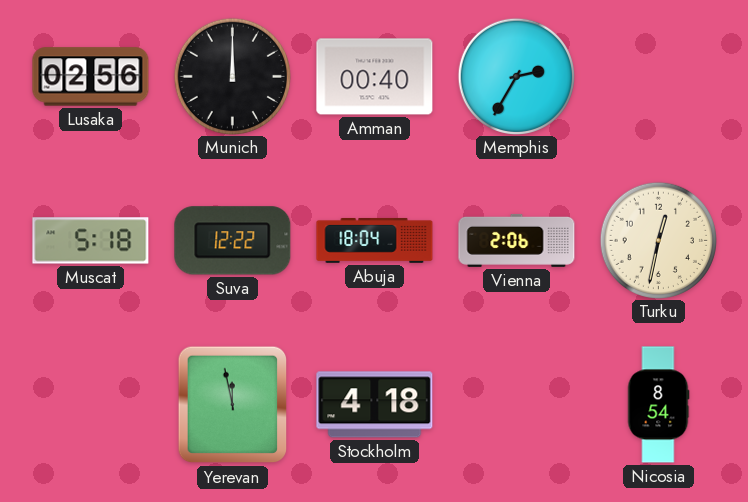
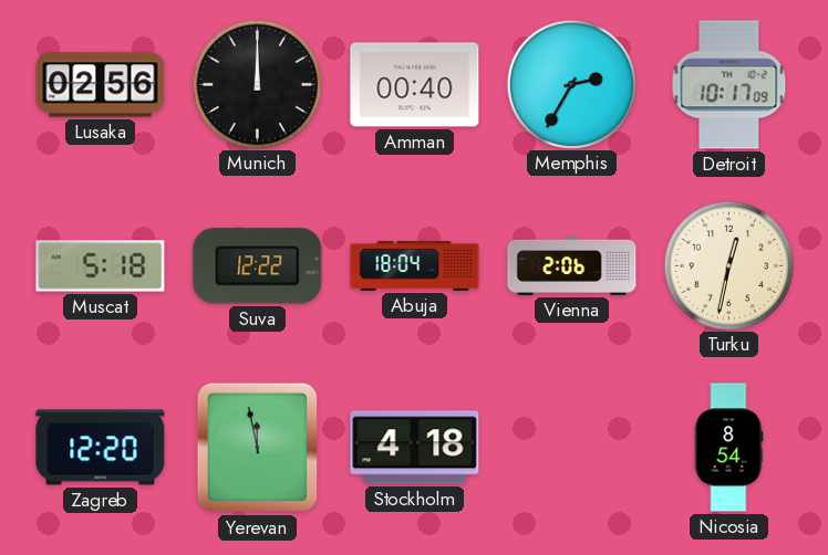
Detroit: none -> 10:17
Zagreb: none -> 12:20
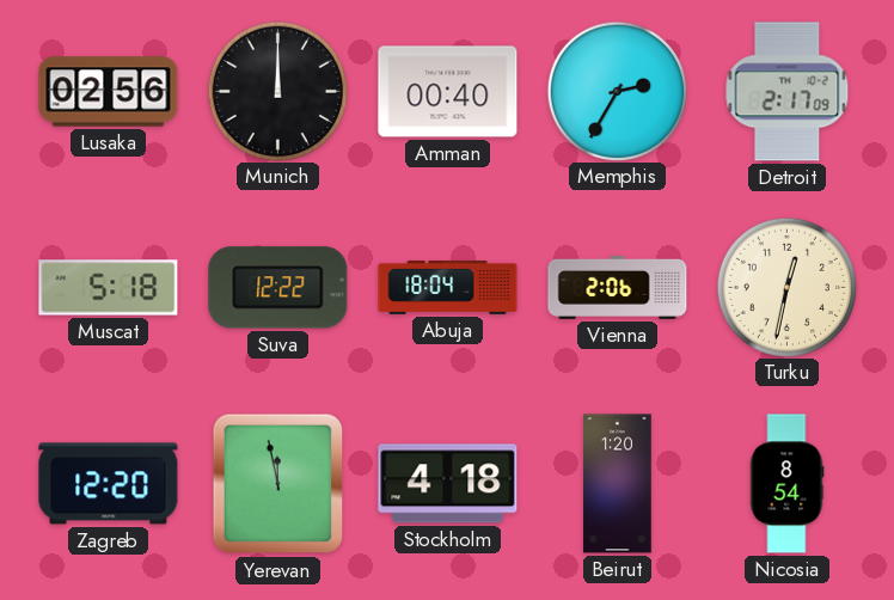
Detroit: 10:17 -> 2:17
Beirut: none -> 1:20
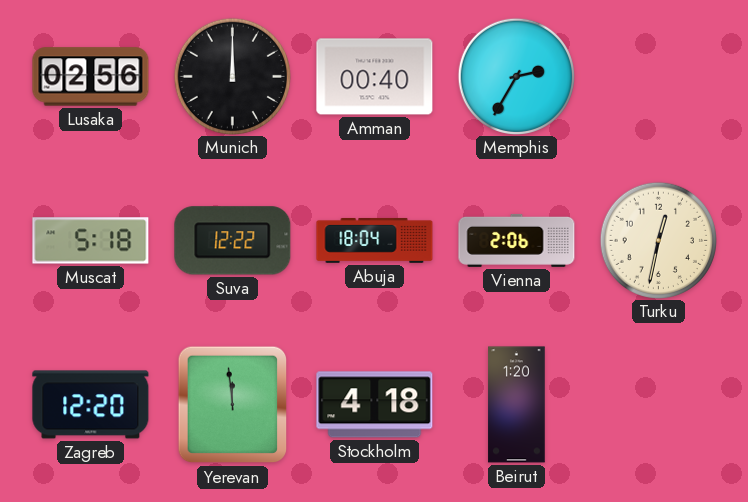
Detroit: 2:17 -> none
Yerevan: 11:58 -> 11:59
Nicosia: 8:54 -> none
